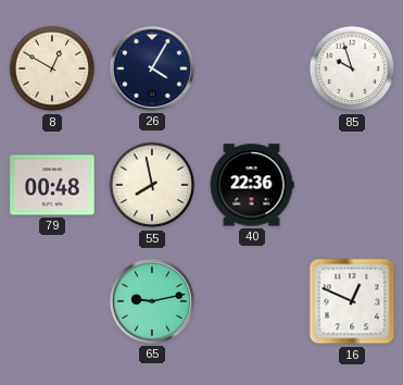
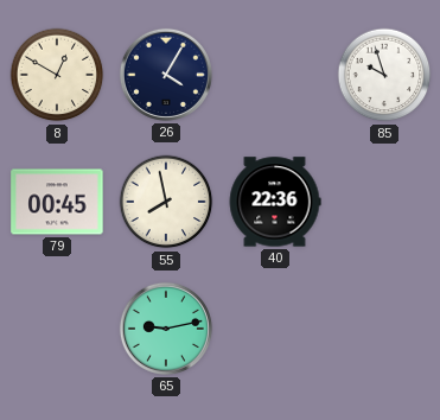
79: 00:48 -> 00:45
16: 12:49 -> none
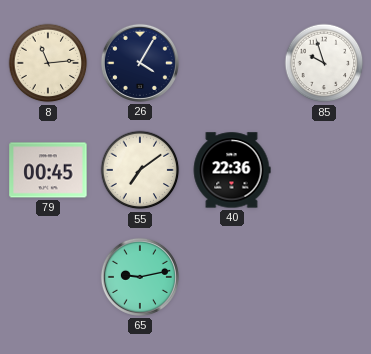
8: 12:50 -> 11:14
55: 7:58 -> 7:09
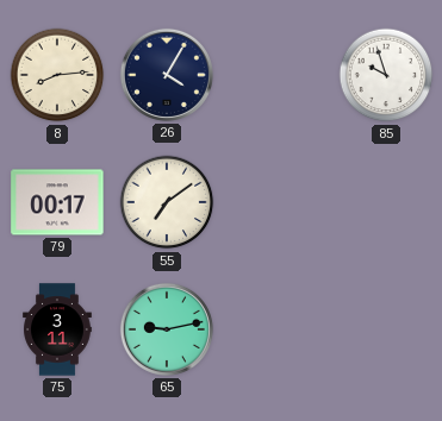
8: 11:14 -> 8:14
79: 00:45 -> 00:17
40: 22:36 -> none
75: none -> 3:11
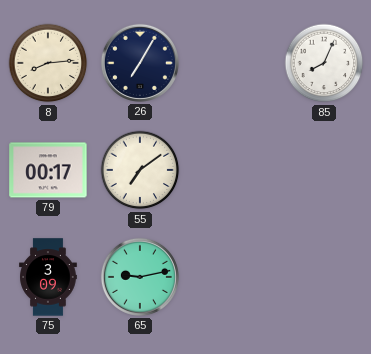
26: 4:05 -> 7:05
85: 9:57 -> 8:04
75: 3:11 -> 3:09
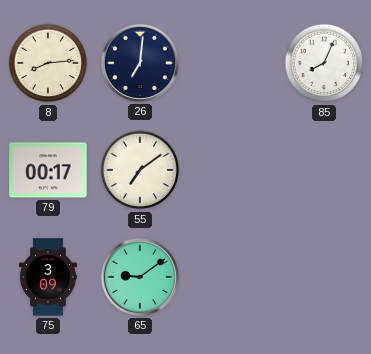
26: 7:05 -> 7:01
65: 9:13 -> 9:09
